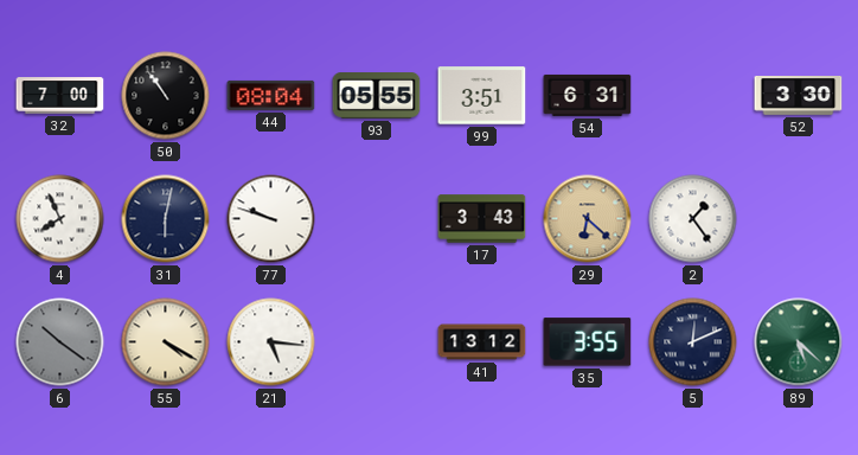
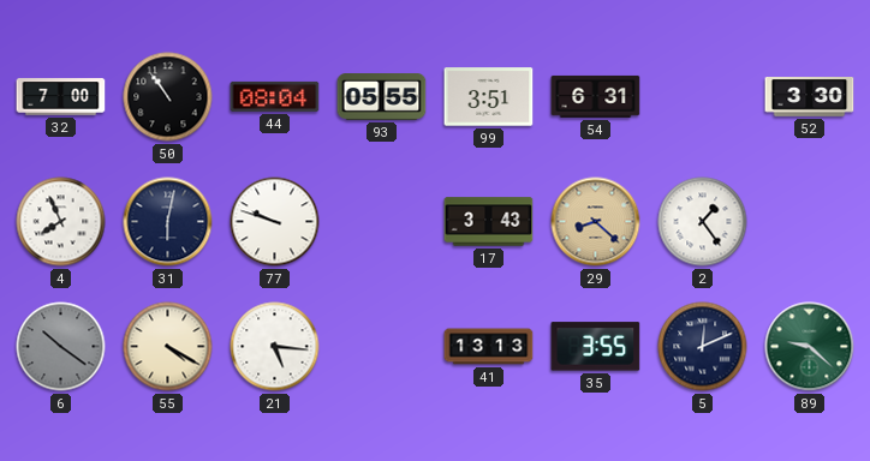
29: 6:22 -> 8:22
41: 13:12 -> 13:13
89: 5:22 -> 9:22
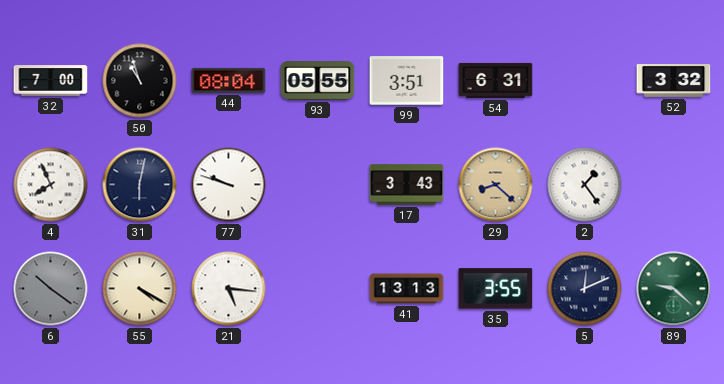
50: 10:54 -> 10:57
52: 3:30 -> 3:32
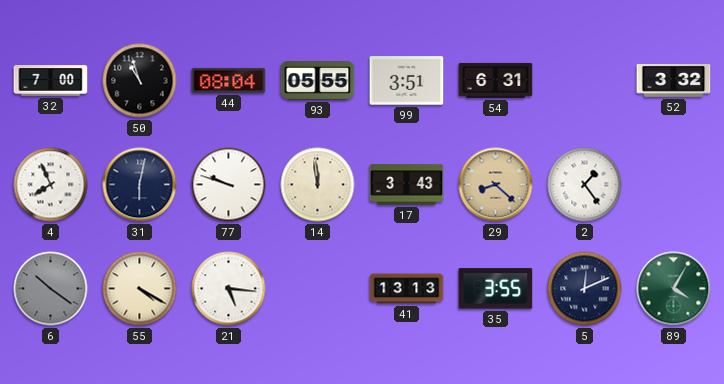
14: none -> 11:59
89: 9:22 -> 4:05
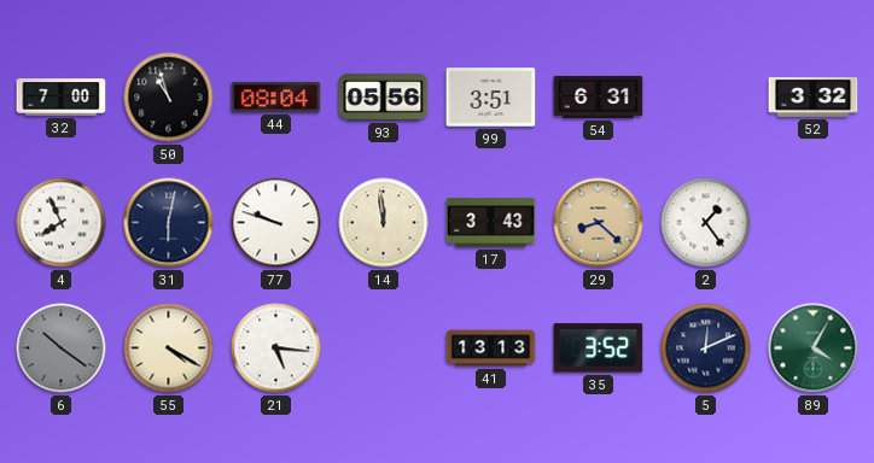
93: 05:55 -> 05:56
35: 3:55 -> 3:52
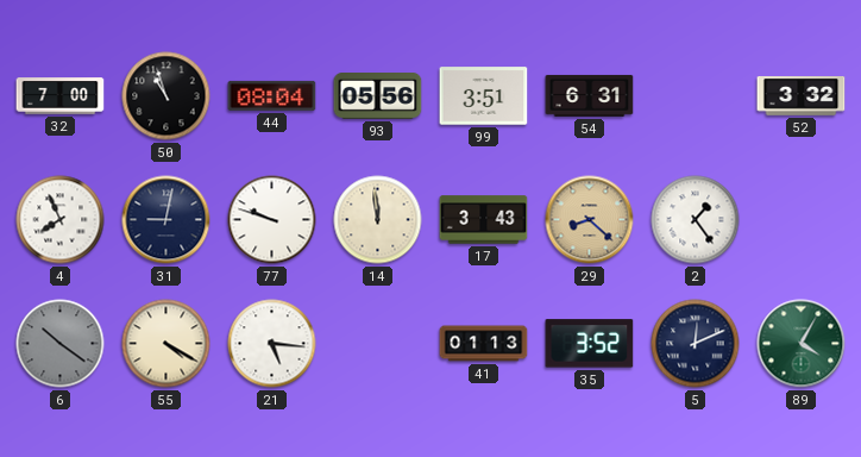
31: 6:02 -> 9:02
41: 13:13 -> 01:13
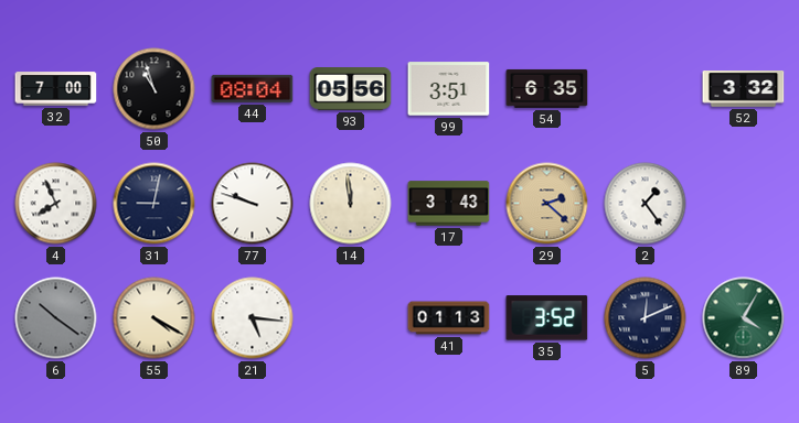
54: 6:31 -> 6:35
29: 8:22 -> 2:22
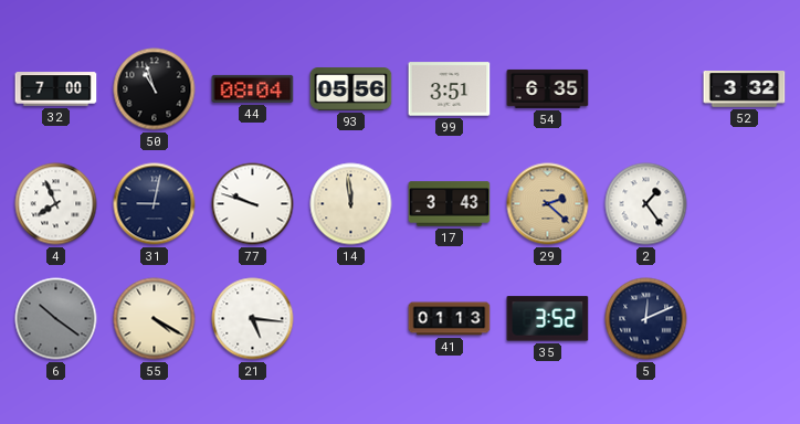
89: 4:05 -> none
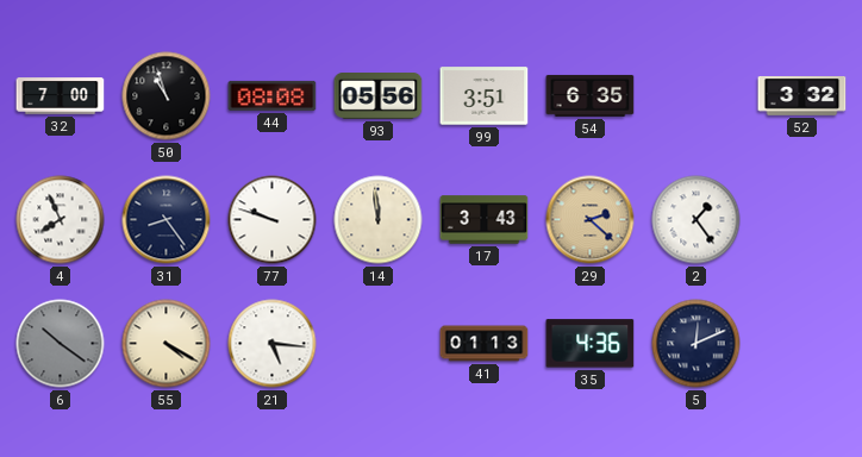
44: 08:04 -> 08:08
31: 9:02 -> 8:24
35: 3:52 -> 4:36
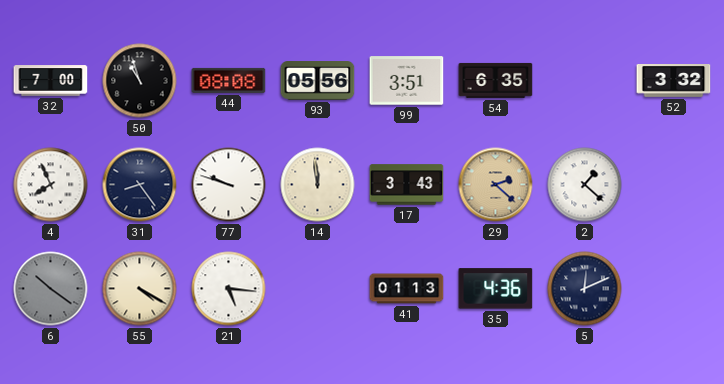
2: 1:24 -> 1:22
